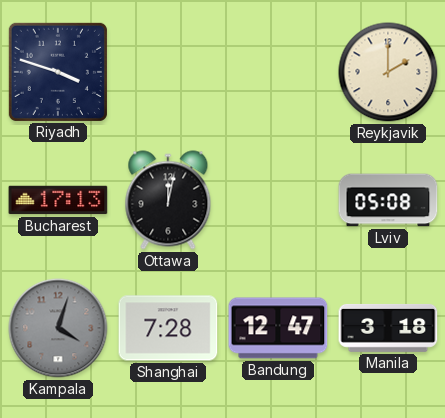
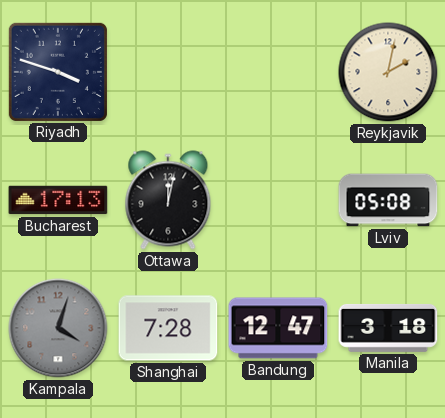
Reykjavik: 2:00 -> 2:02
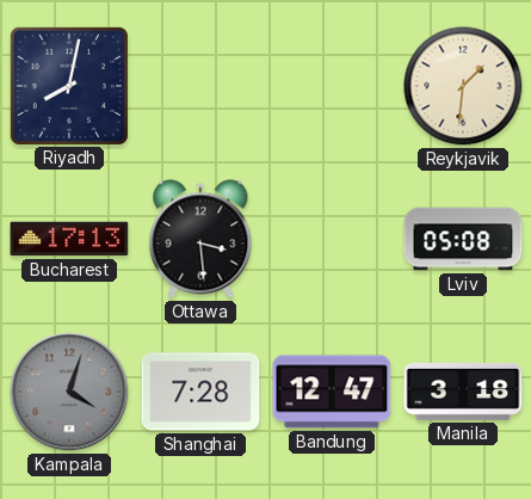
Riyadh: 3:48 -> 8:02
Reykjavik: 2:02 -> 1:31
Ottawa: 12:02 -> 3:29
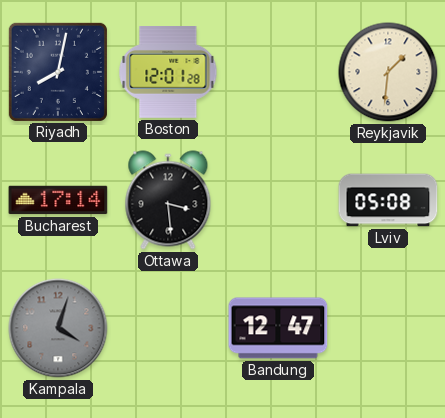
Boston: none -> 12:01
Bucharest: 17:13 -> 17:14
Shanghai: 7:28 -> none
Manila: 3:18 -> none
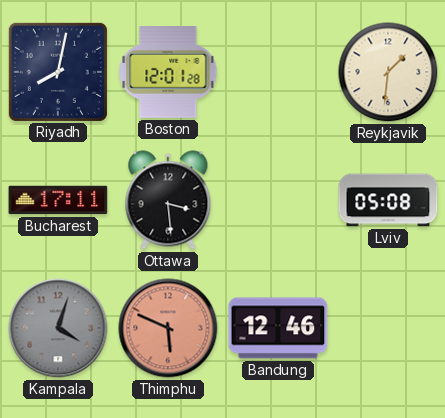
Bucharest: 17:14 -> 17:11
Thimphu: none -> 5:49
Bandung: 12:47 -> 12:46
